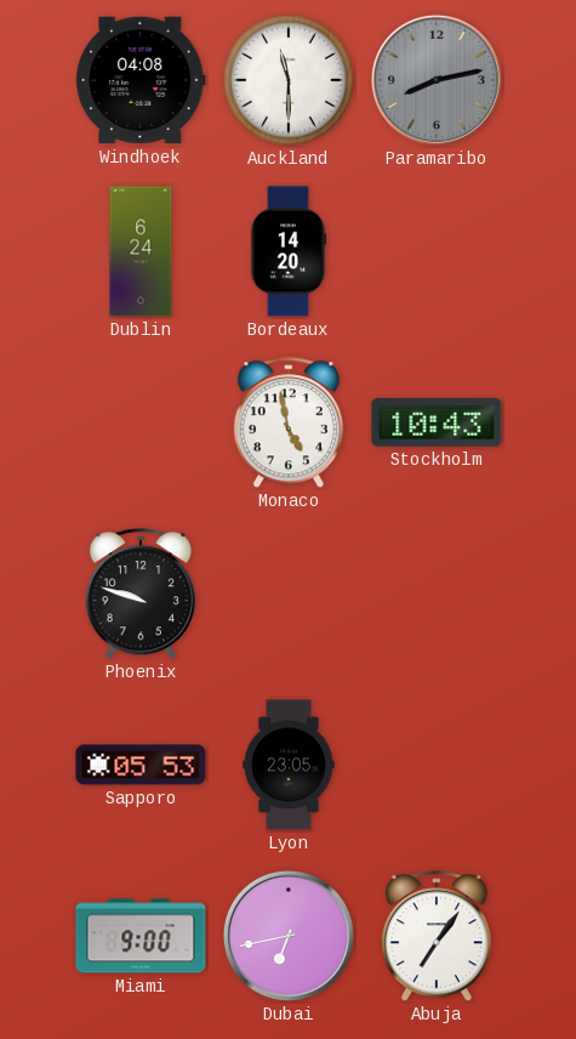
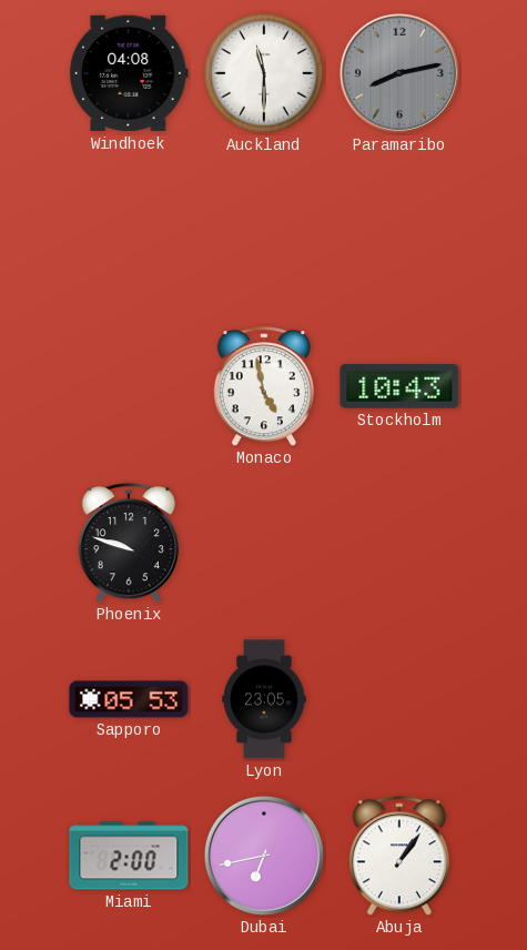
Dublin: 6:24 -> none
Bordeaux: 14:20 -> none
Miami: 9:00 -> 2:00
Abuja: 7:06 -> 1:06
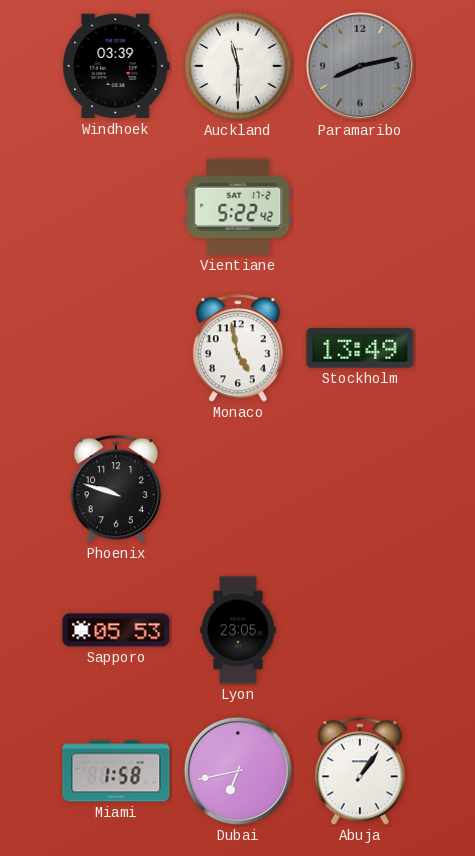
Windhoek: 04:08 -> 03:39
Vientiane: none -> 5:22
Stockholm: 10:43 -> 13:49
Miami: 2:00 -> 1:58
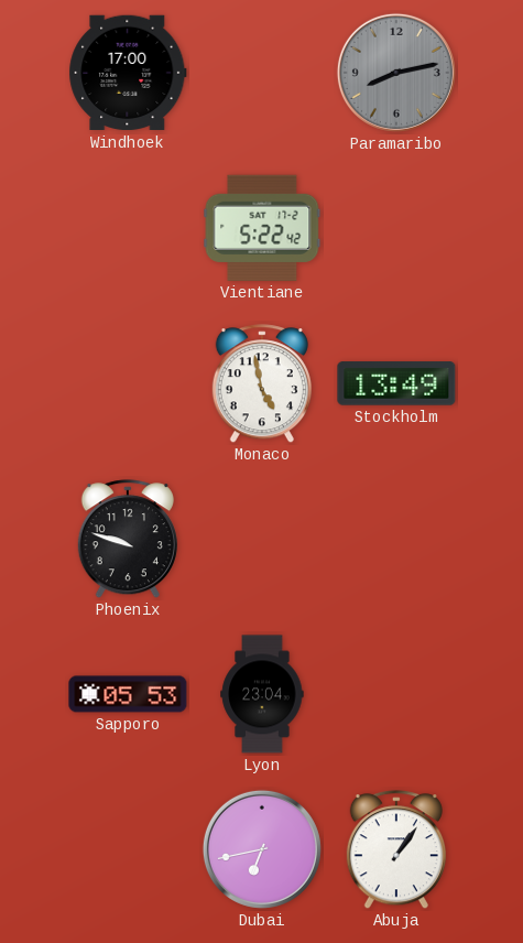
Windhoek: 03:39 -> 17:00
Auckland: 11:30 -> none
Lyon: 23:05 -> 23:04
Miami: 1:58 -> none
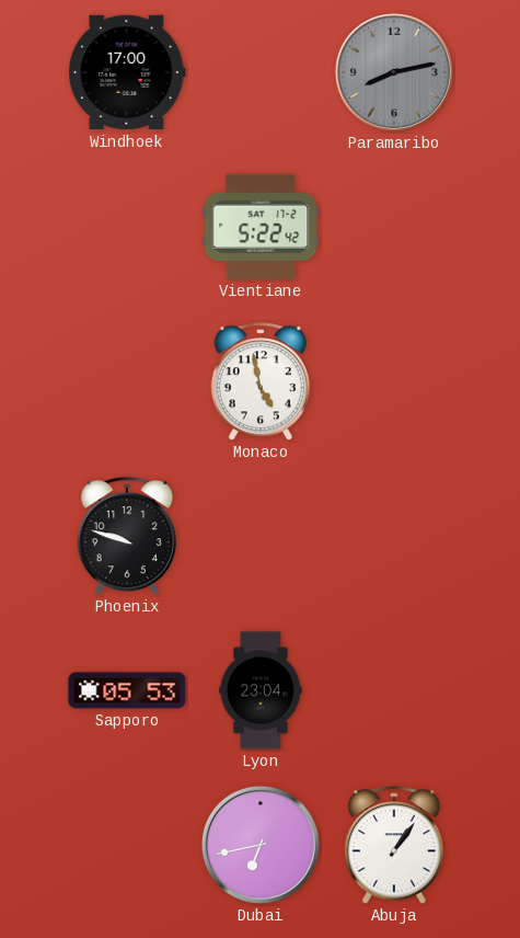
Stockholm: 13:49 -> none
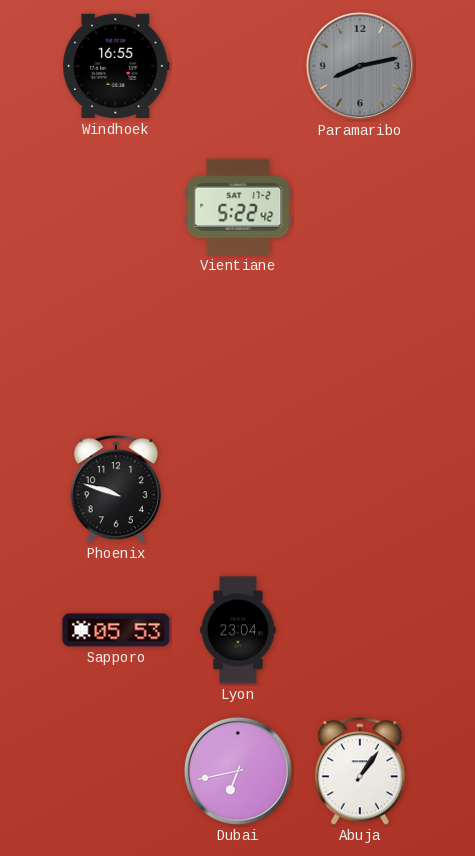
Windhoek: 17:00 -> 16:55
Monaco: 4:58 -> none
